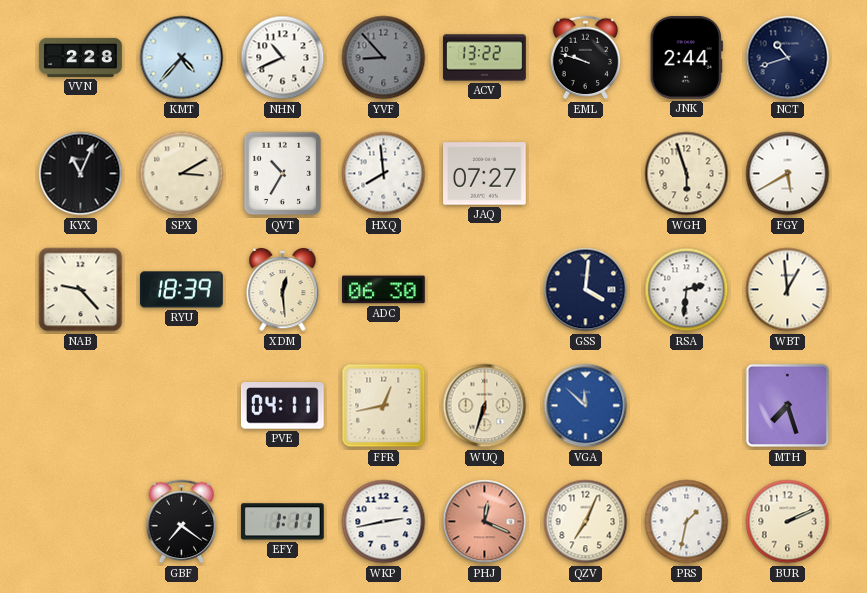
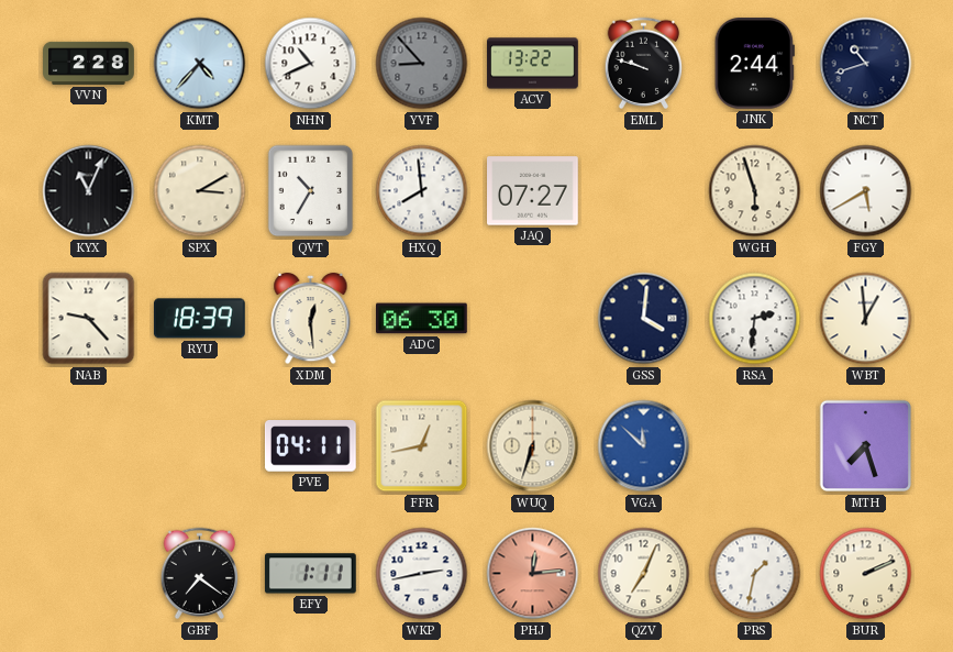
PHJ: 12:19 -> 12:14
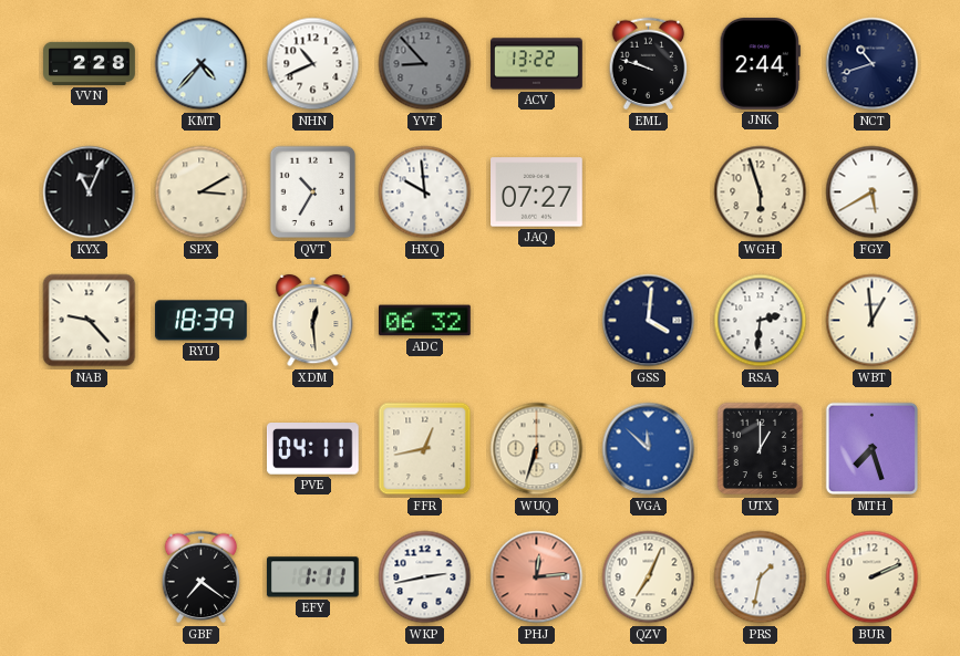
HXQ: 7:59 -> 9:59
ADC: 06:30 -> 06:32
UTX: none -> 1:00
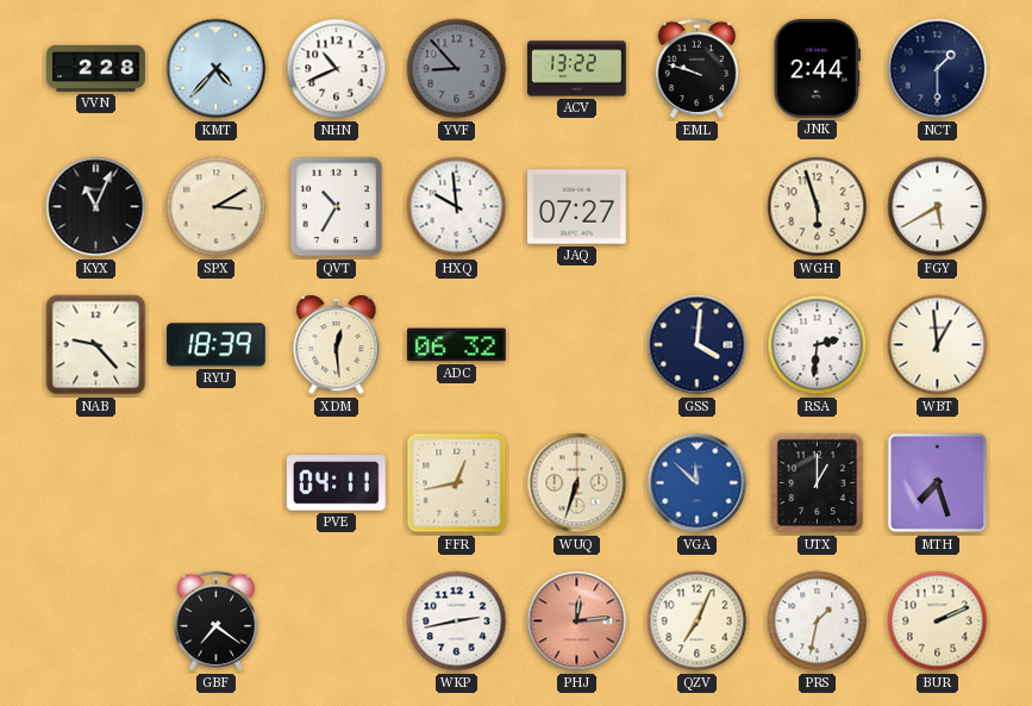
NCT: 10:42 -> 1:30
EFY: 1:11 -> none
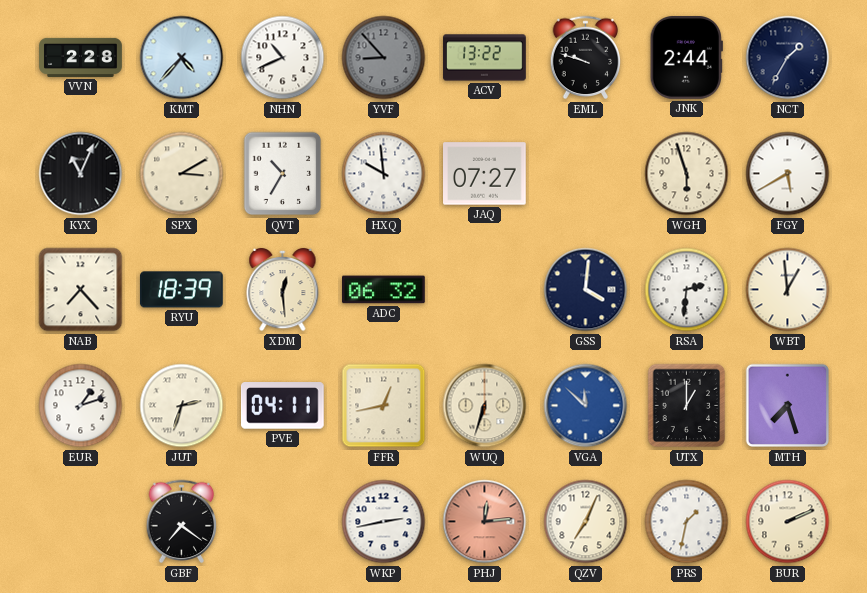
NCT: 1:30 -> 1:35
NAB: 9:23 -> 7:23
EUR: none -> 1:12
JUT: none -> 2:33
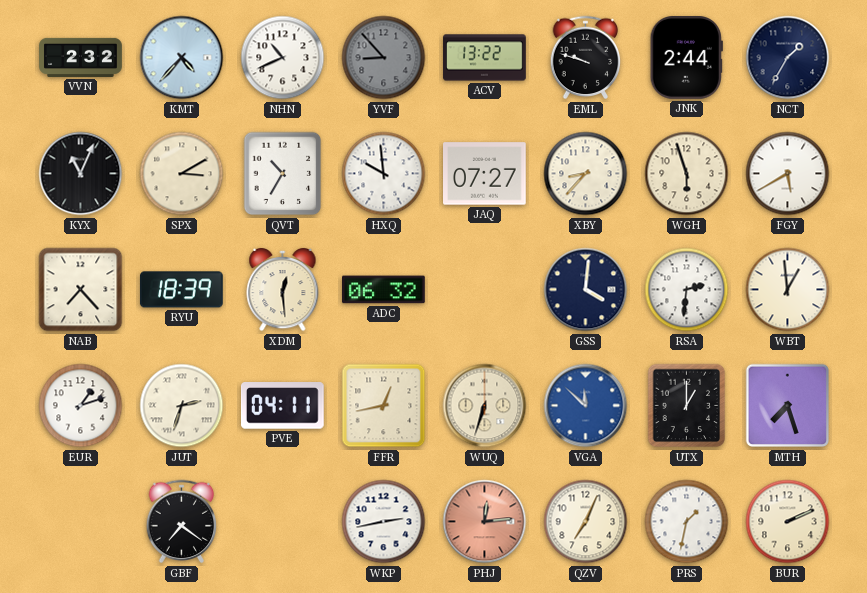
VVN: 2:28 -> 2:32
XBY: none -> 8:37
